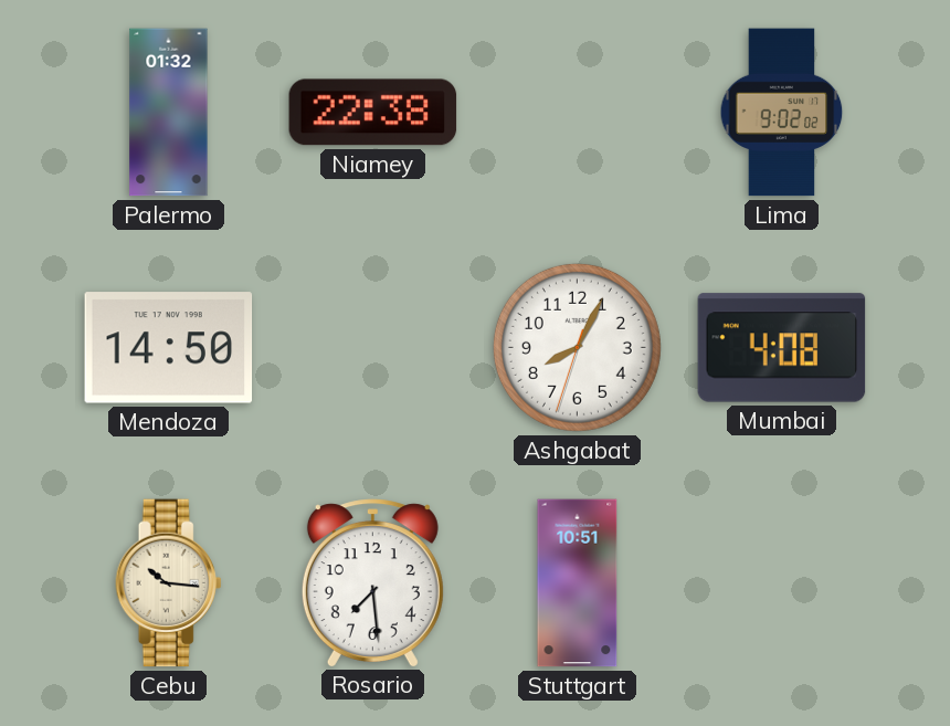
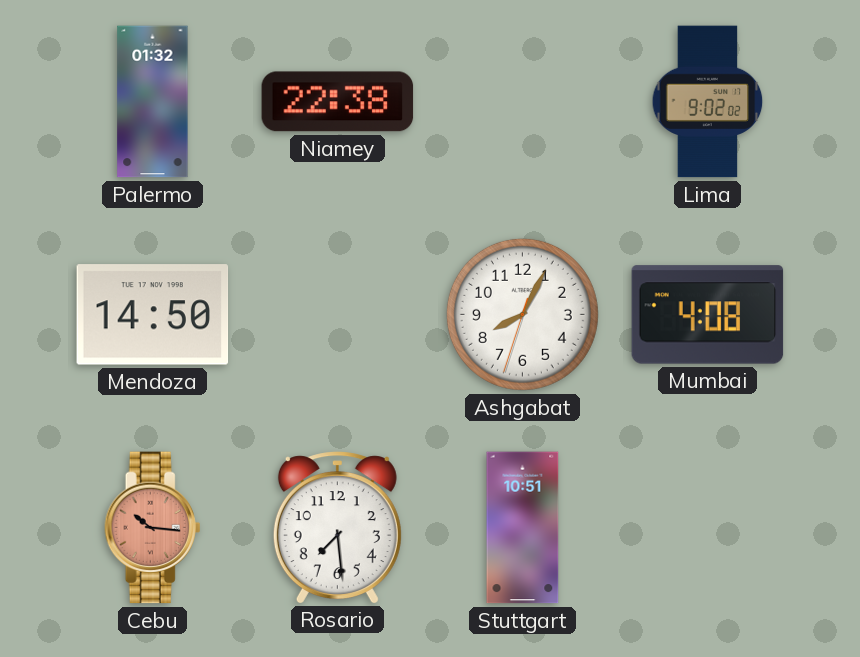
Cebu dial: cream -> salmon
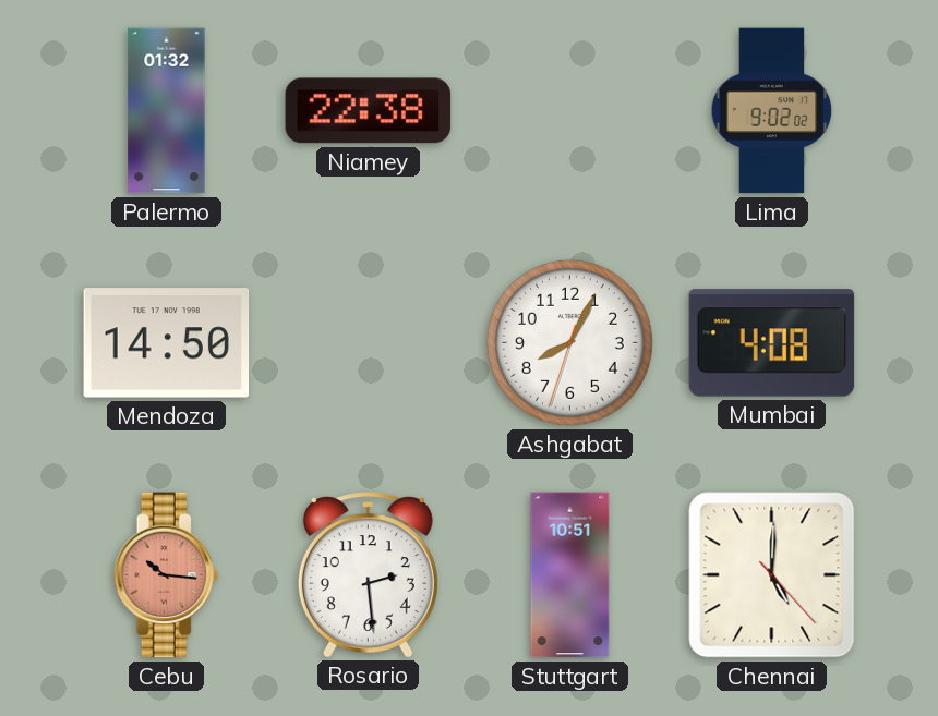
Rosario: 7:29 -> 2:29
Chennai: none -> 5:00
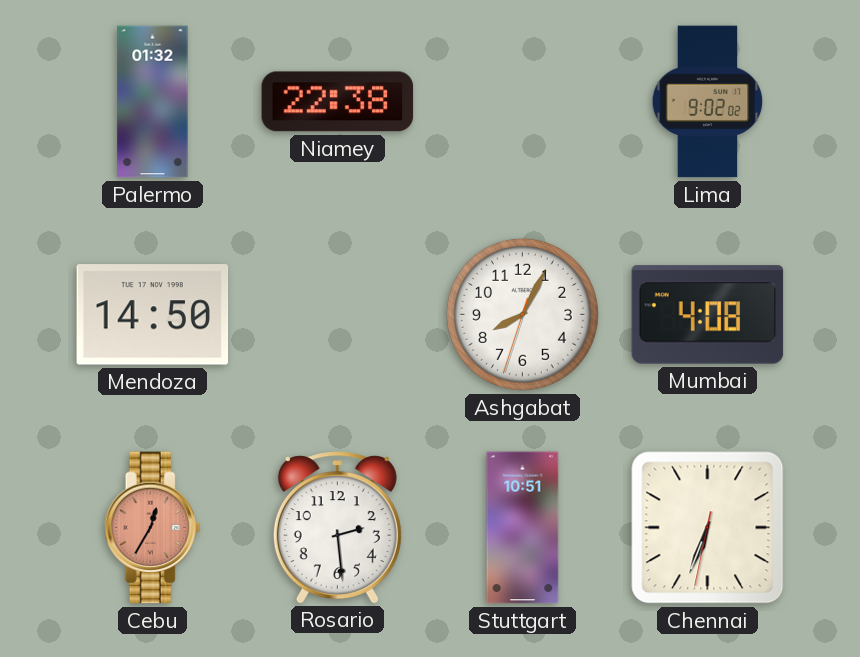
Cebu: 10:16 -> 12:35
Chennai: 5:00 -> 6:33
